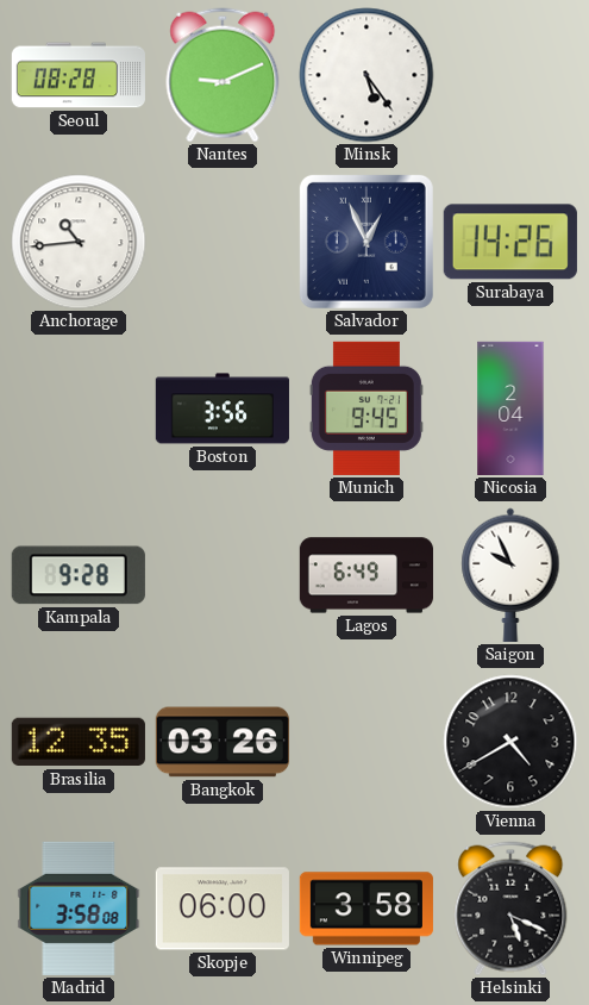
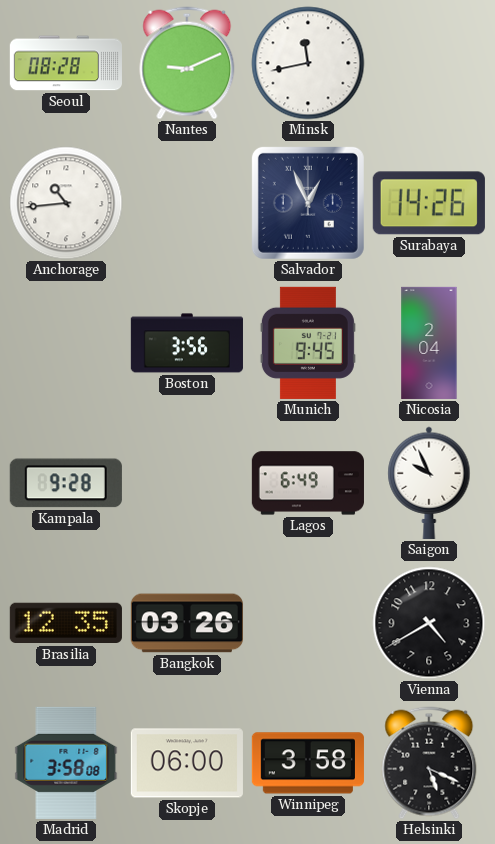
Minsk: 5:24 -> 11:43
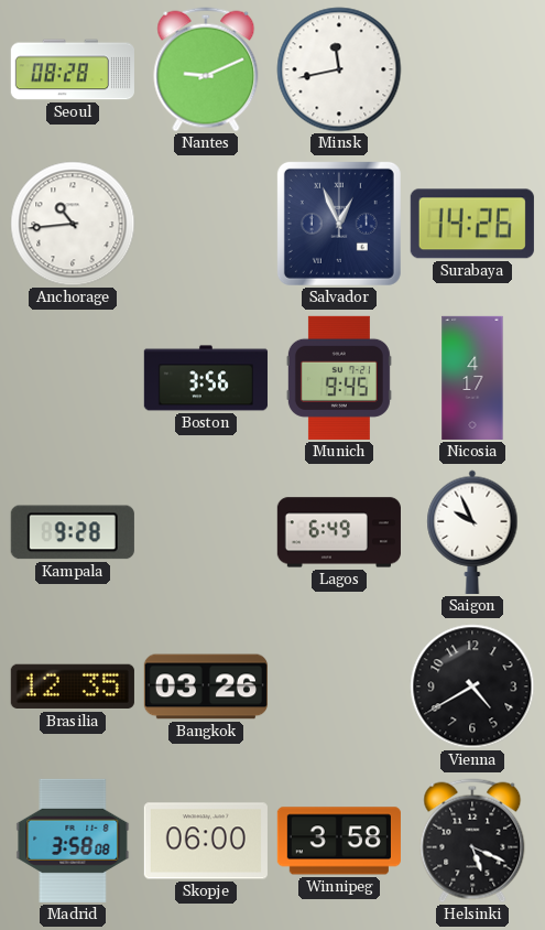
Nicosia: 2:04 -> 4:17
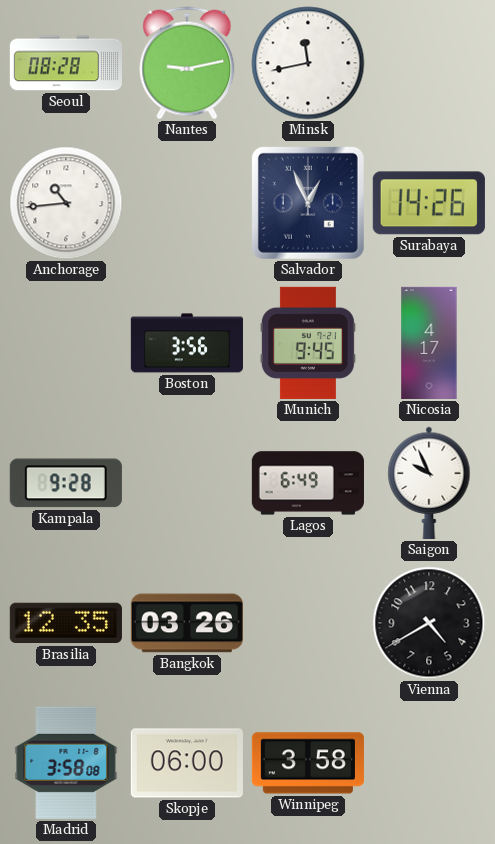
Nantes: 9:11 -> 9:13
Helsinki: 5:19 -> none
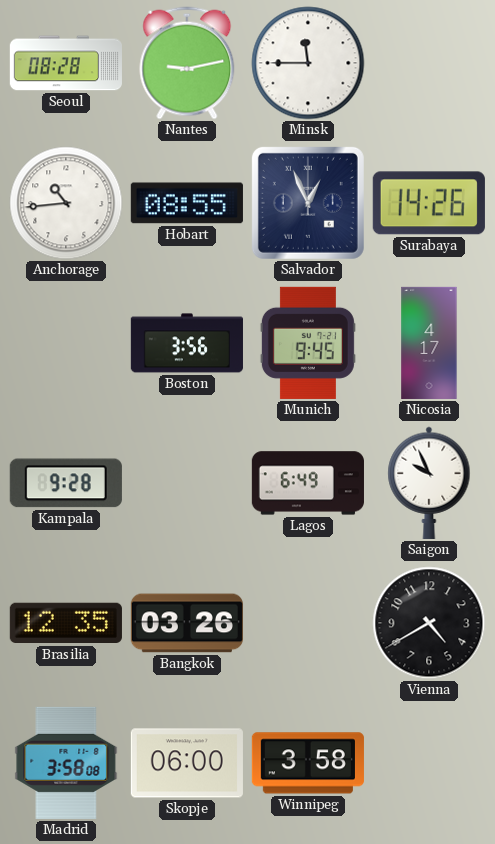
Minsk: 11:43 -> 11:45
Hobart: none -> 08:55
